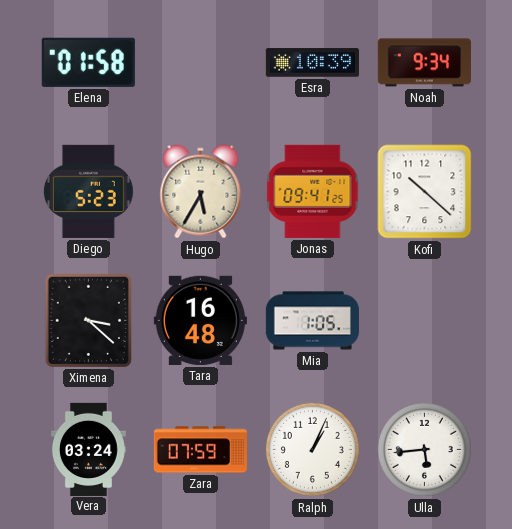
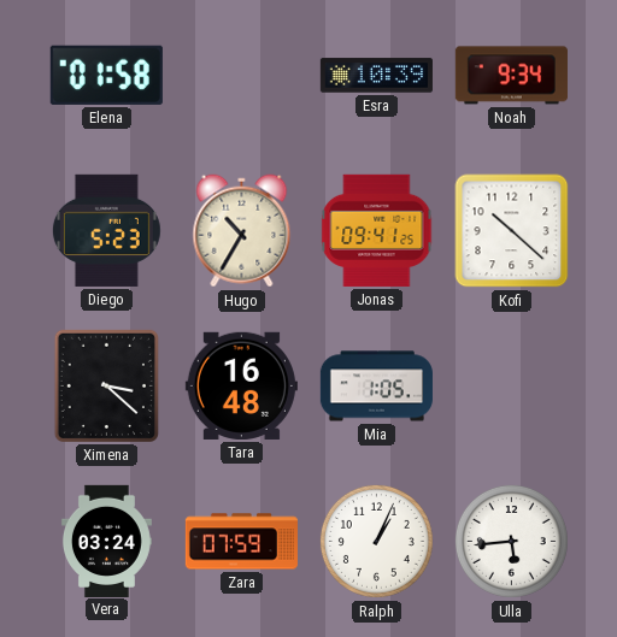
Hugo: 5:35 -> 10:35
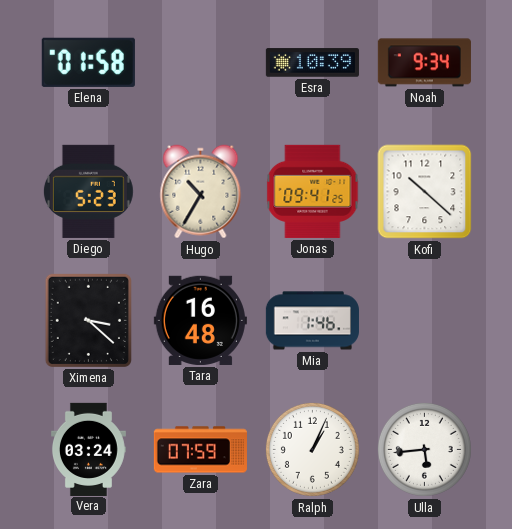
Mia: 1:05 -> 1:46
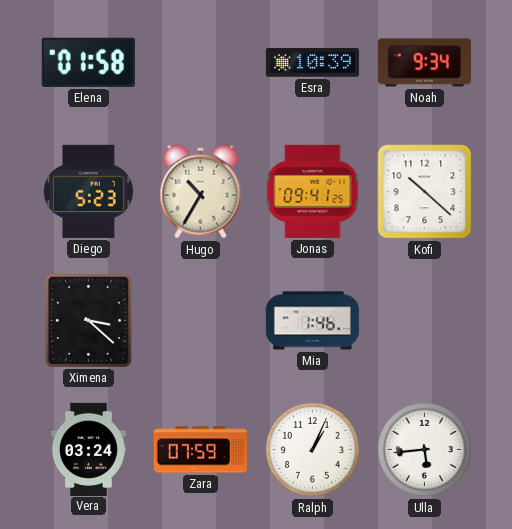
Tara: 16:48 -> none
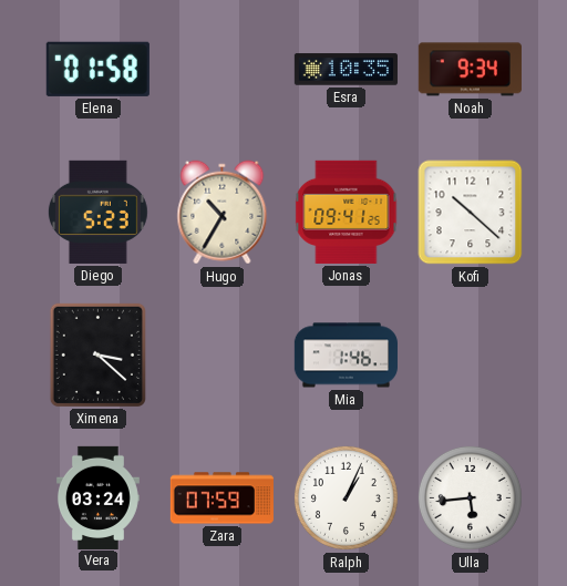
Esra: 10:39 -> 10:35
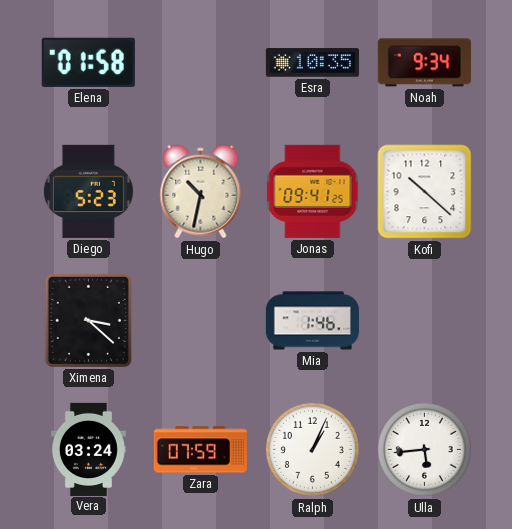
Hugo: 10:35 -> 10:32
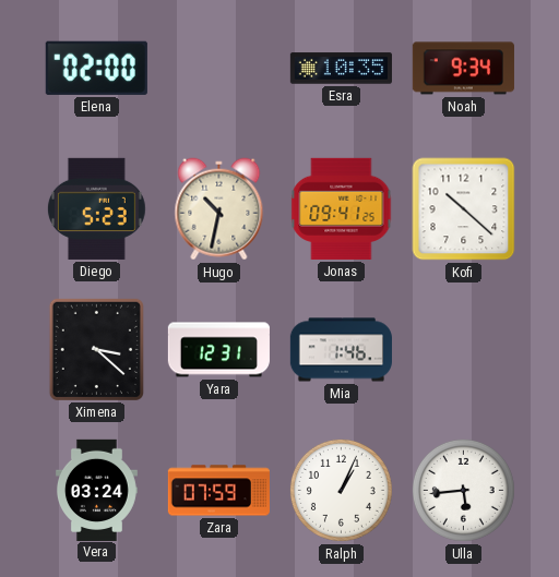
Elena: 01:58 -> 02:00
Yara: none -> 12:31
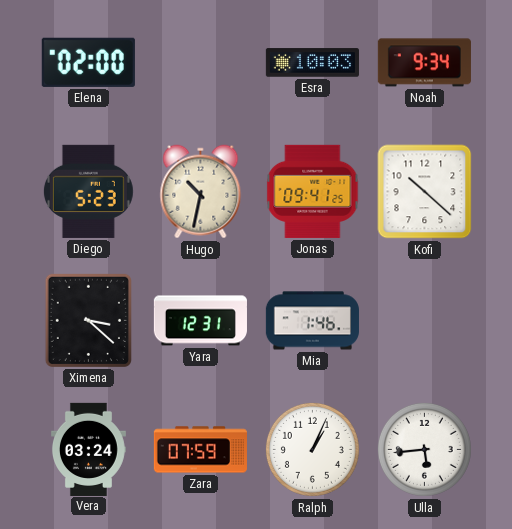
Esra: 10:35 -> 10:03
